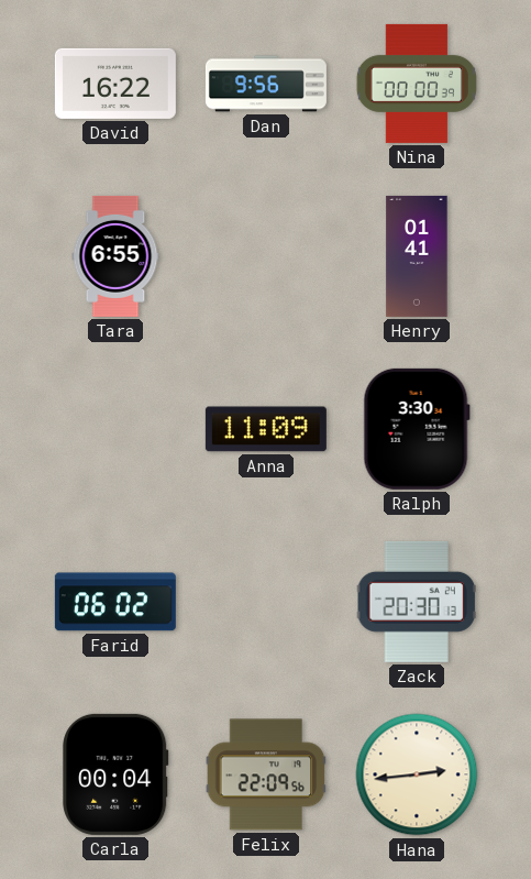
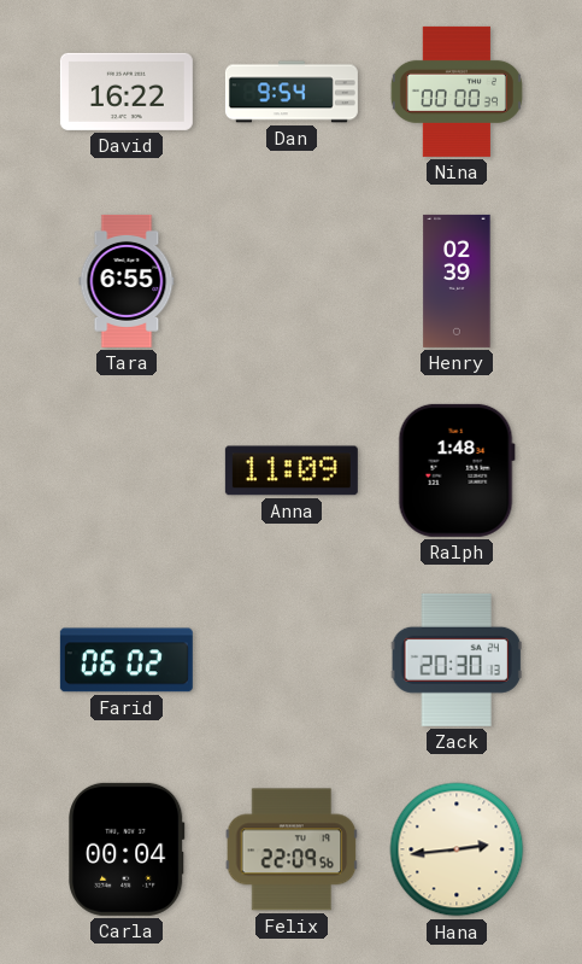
Dan: 9:56 -> 9:54
Henry: 01:41 -> 02:39
Ralph: 3:30 -> 1:48
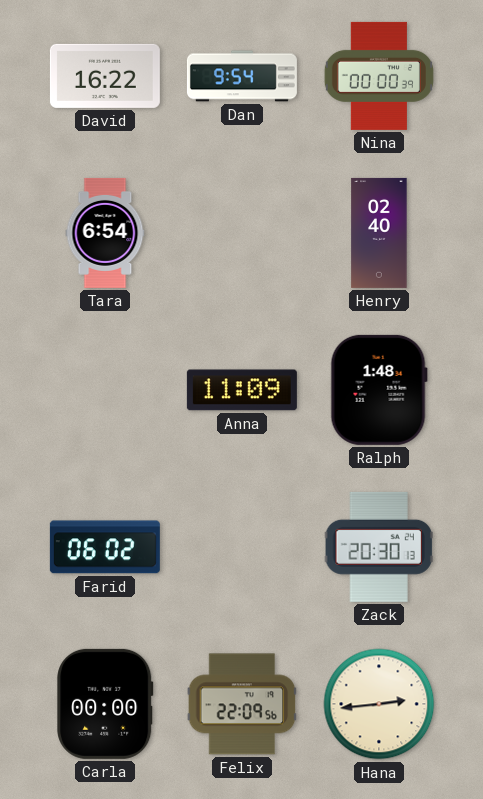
Tara: 6:55 -> 6:54
Henry: 02:39 -> 02:40
Carla: 00:04 -> 00:00
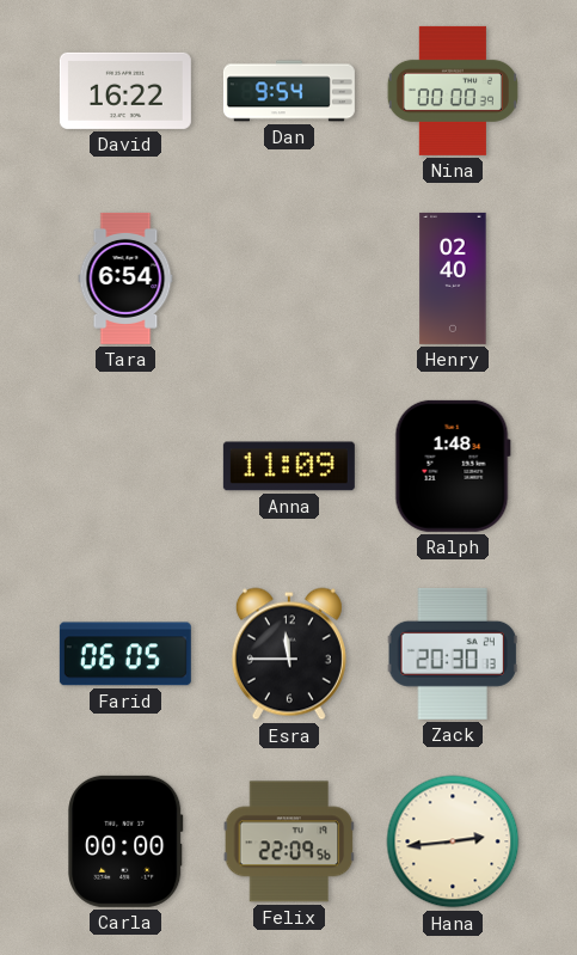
Farid: 06:02 -> 06:05
Esra: none -> 11:45
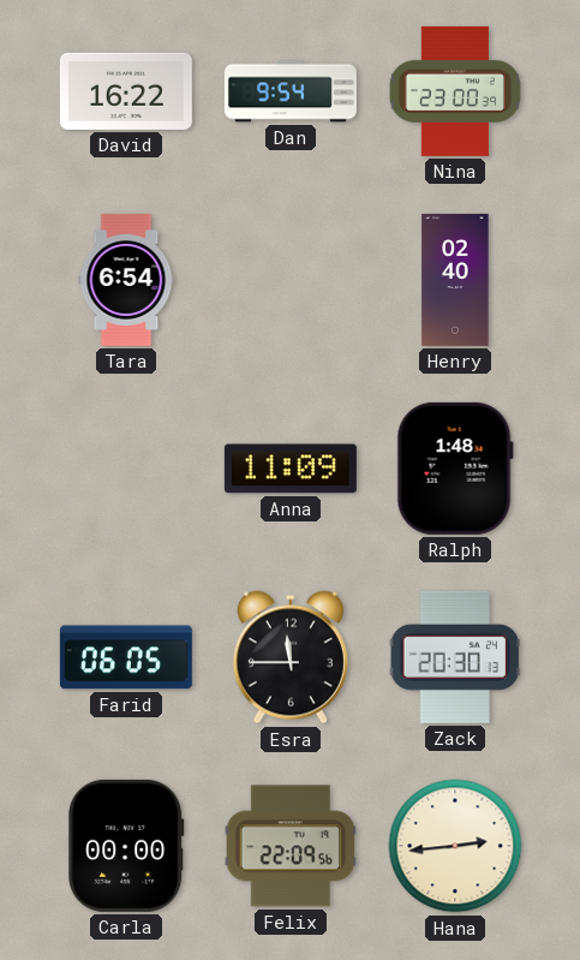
Nina: 00:00 -> 23:00
